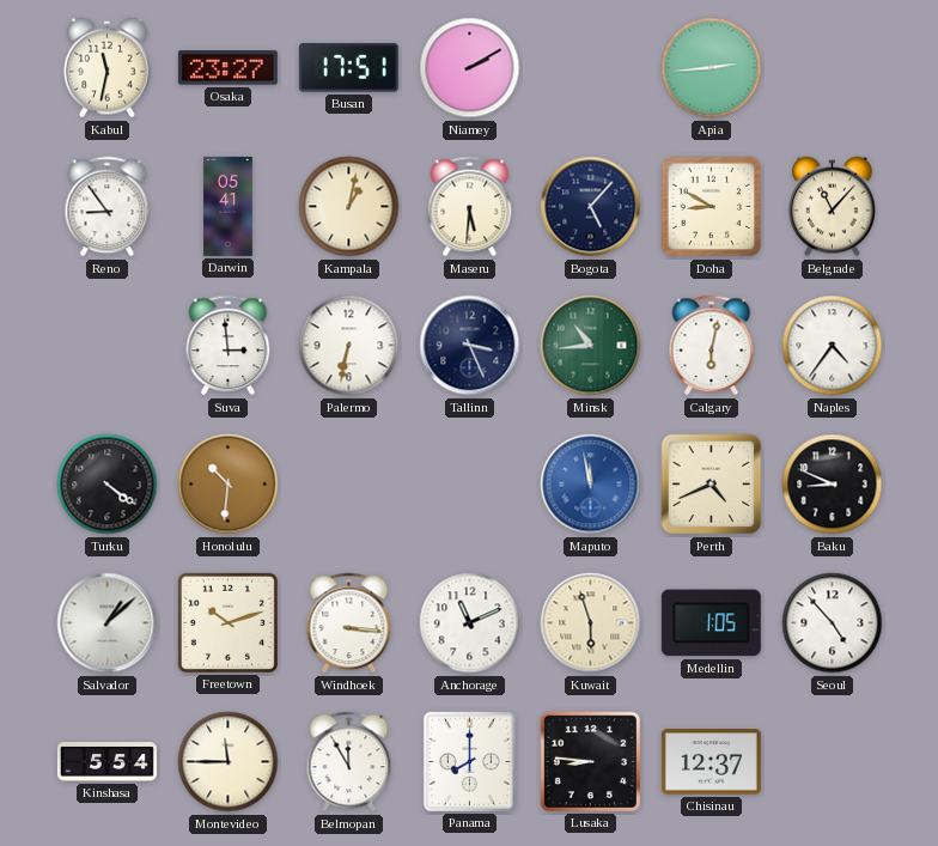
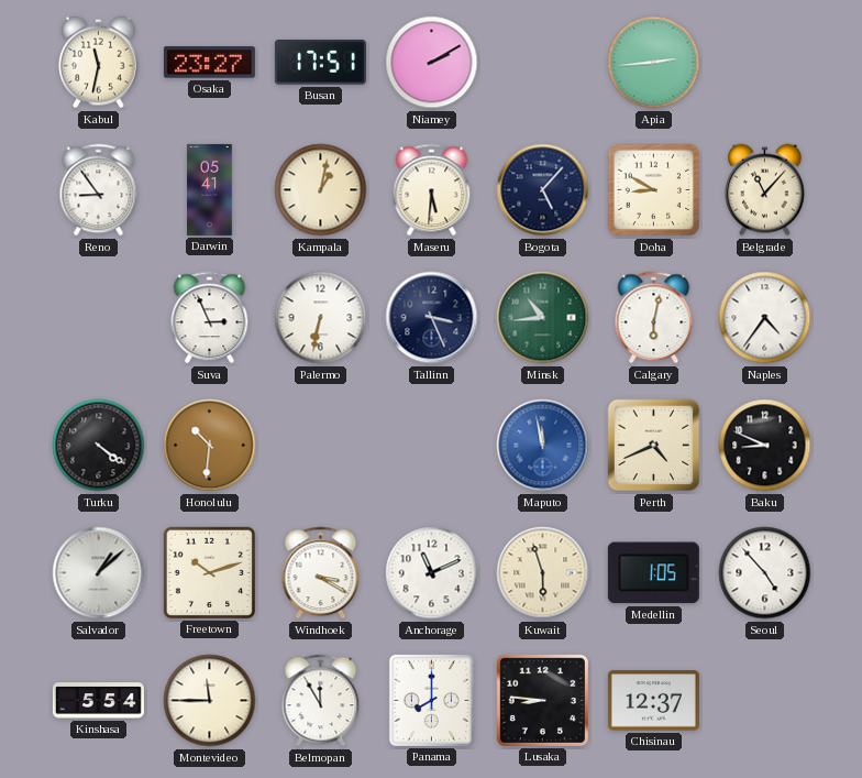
Suva: 2:59 -> 2:56
Windhoek: 3:16 -> 3:20
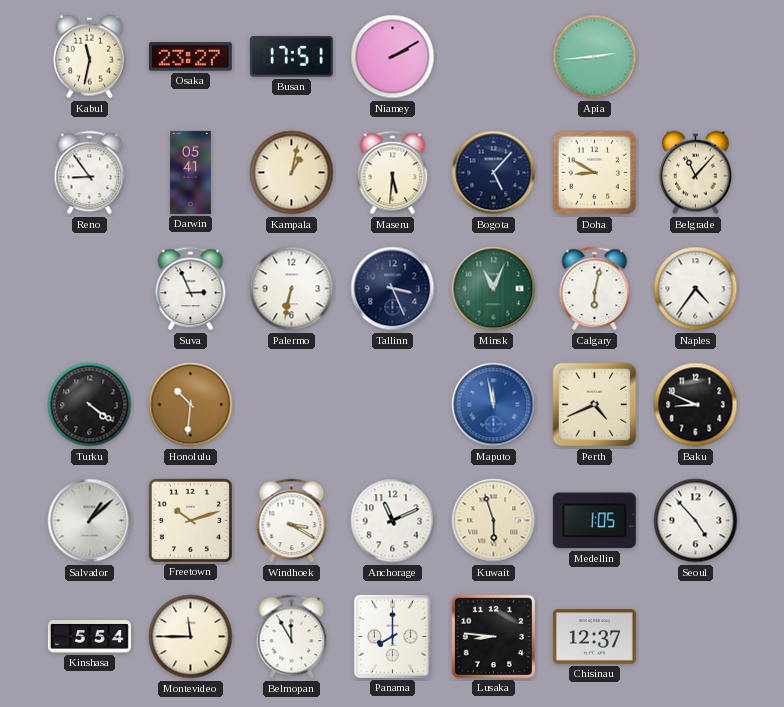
Minsk: 10:44 -> 11:04
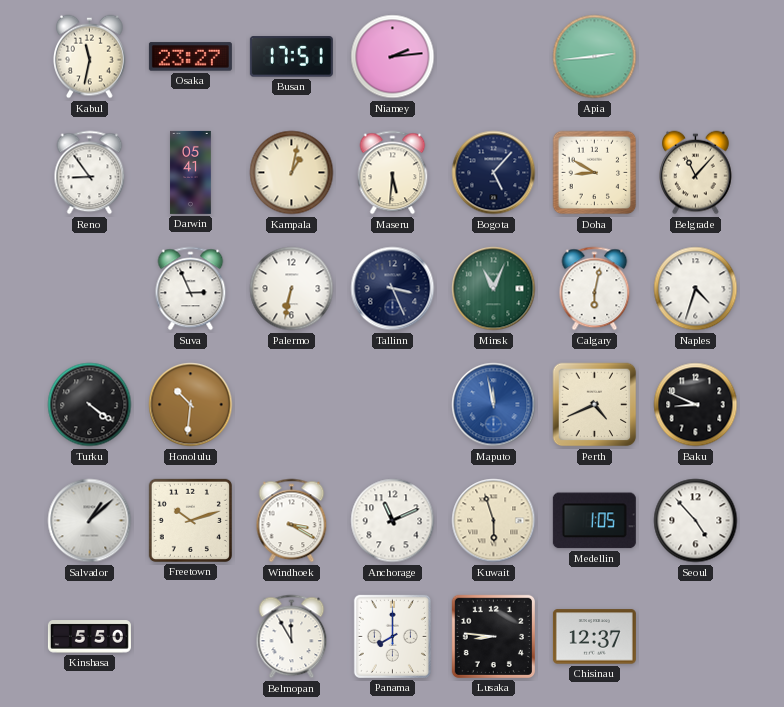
Niamey: 2:10 -> 2:14
Naples: 4:36 -> 4:33
Kinshasa: 5:54 -> 5:50
Montevideo: 11:45 -> none
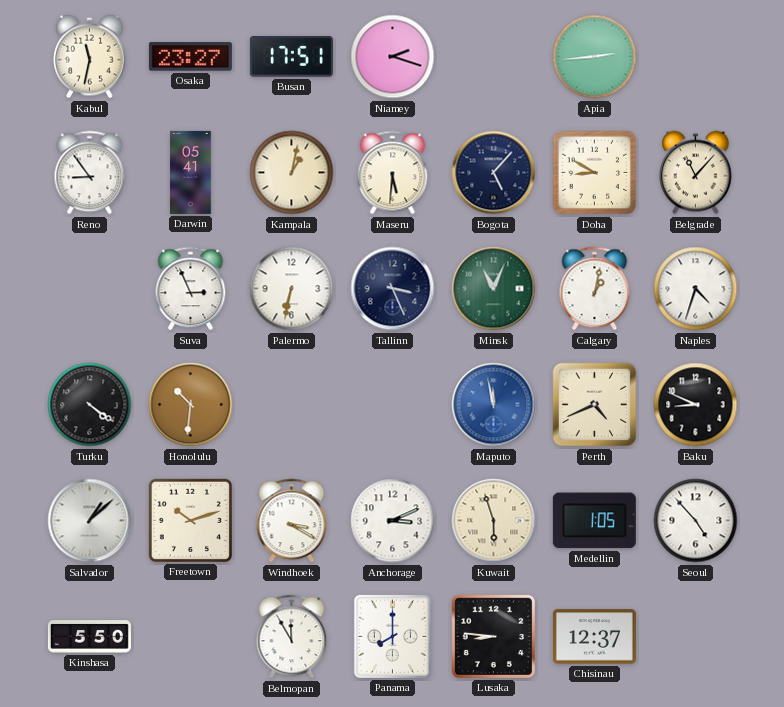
Niamey: 2:14 -> 2:18
Calgary: 6:02 -> 1:02
Anchorage: 11:11 -> 3:11
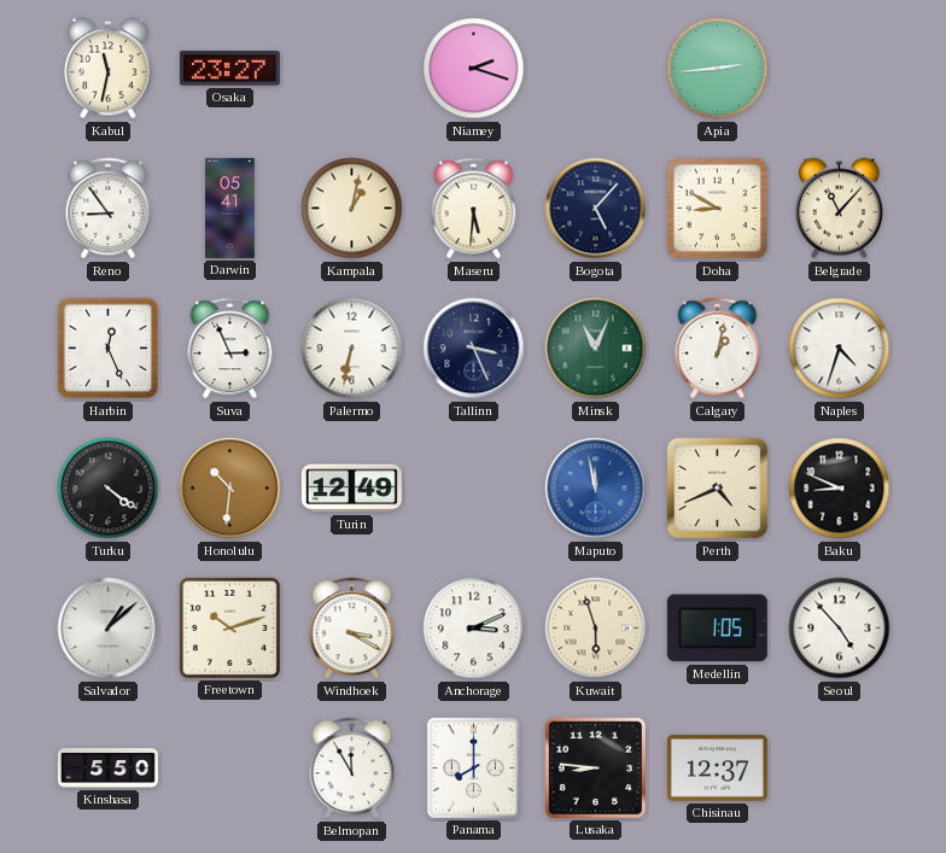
Busan: 17:51 -> none
Harbin: none -> 12:26
Turin: none -> 12:49
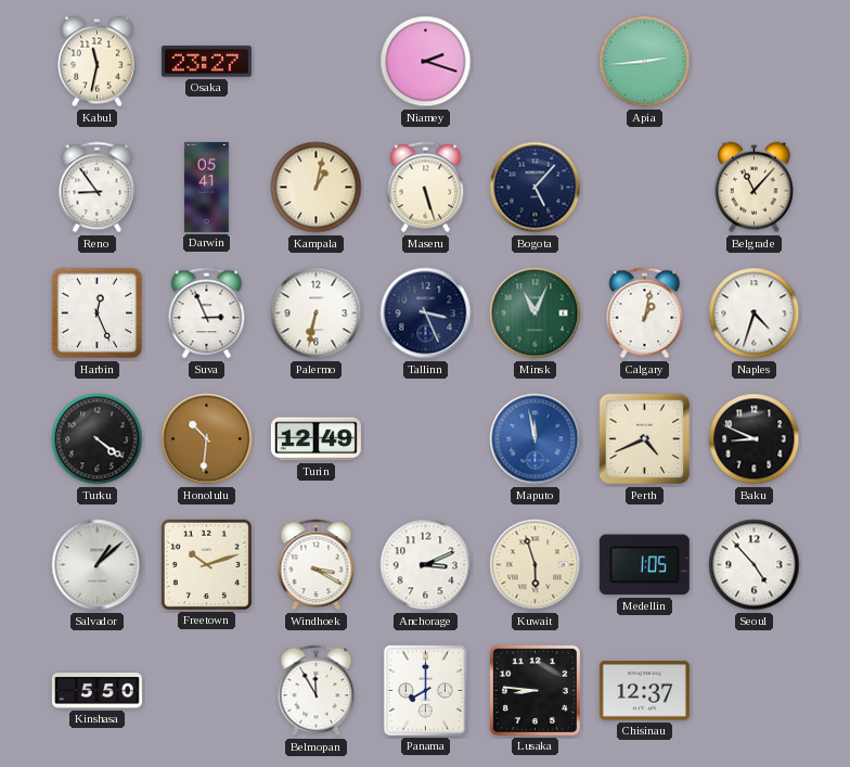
Maseru: 5:31 -> 5:27
Doha: 8:50 -> none
